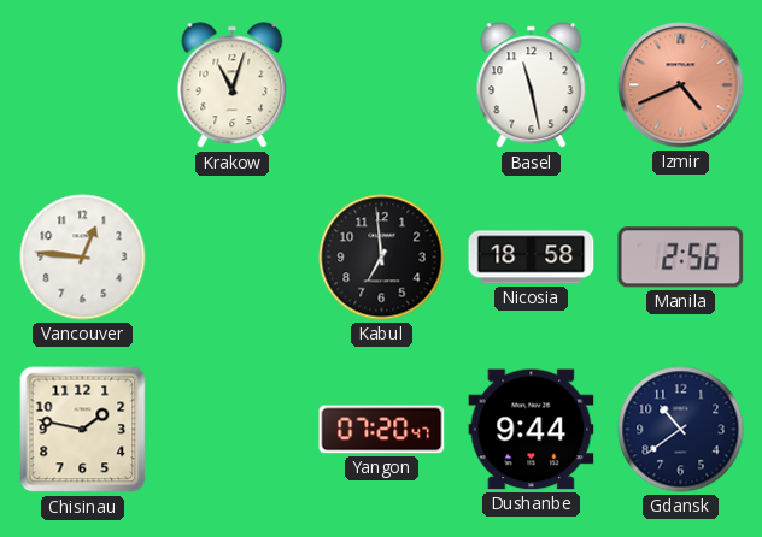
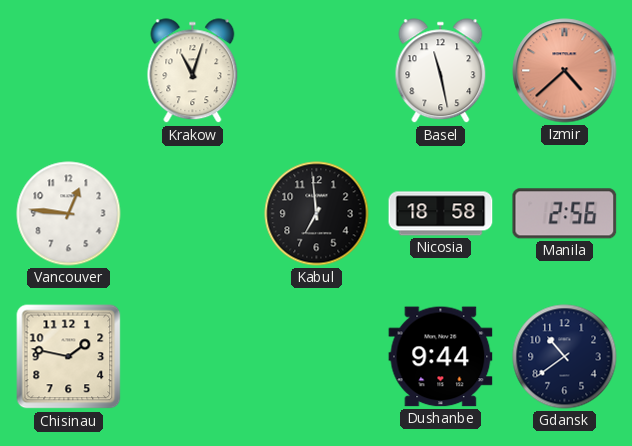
Izmir: 4:41 -> 4:38
Yangon: 07:20 -> none
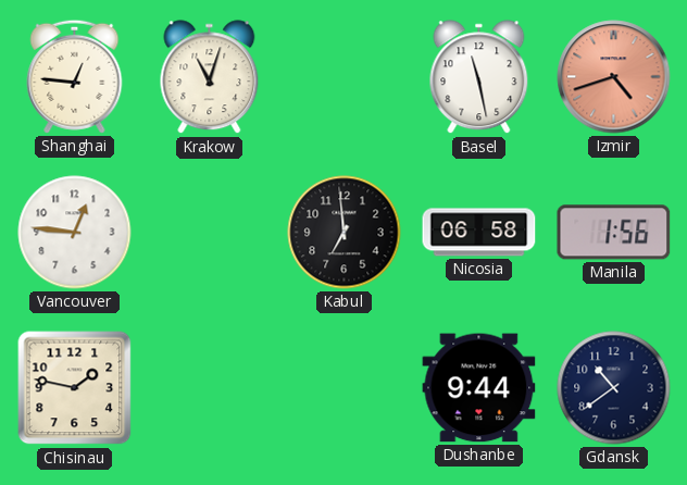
Shanghai: none -> 12:46
Izmir: 4:38 -> 4:42
Nicosia: 18:58 -> 06:58
Manila: 2:56 -> 1:56
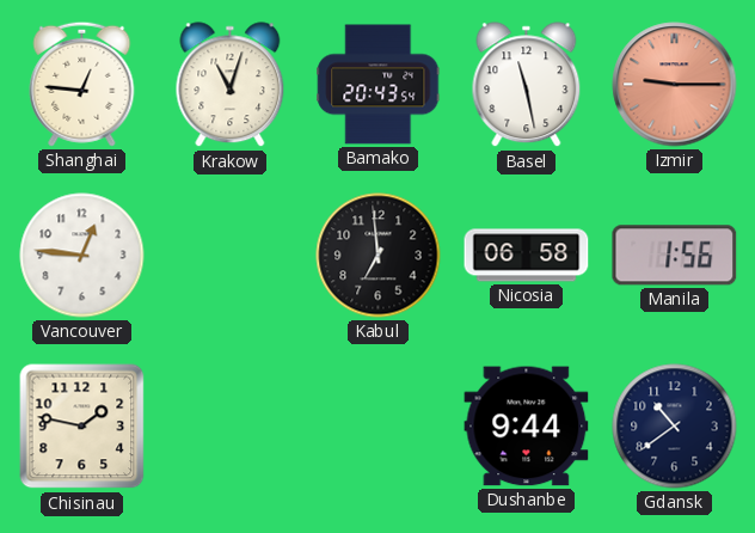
Bamako: none -> 20:43
Izmir: 4:42 -> 9:15
